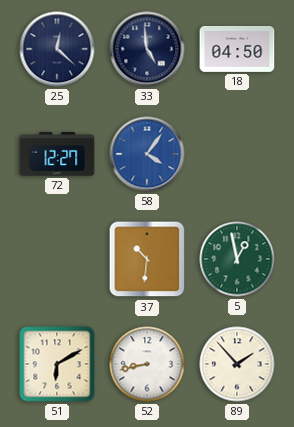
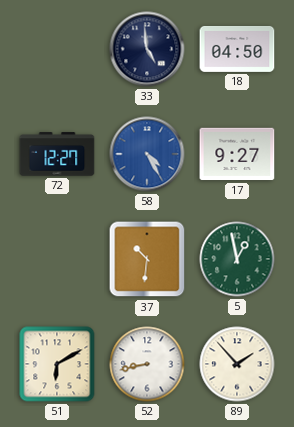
25: 12:22 -> none
58: 4:06 -> 4:25
17: none -> 9:27
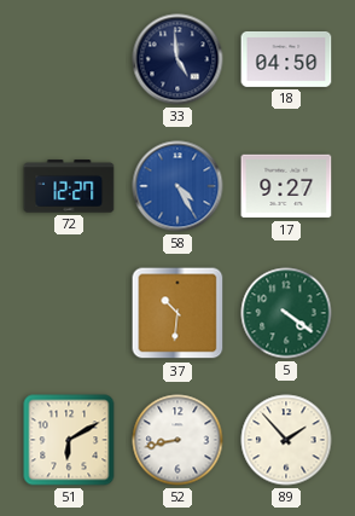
5: 12:58 -> 4:21
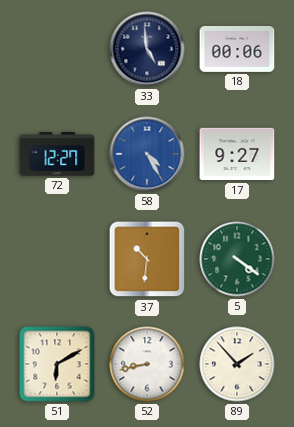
18: 04:50 -> 00:06
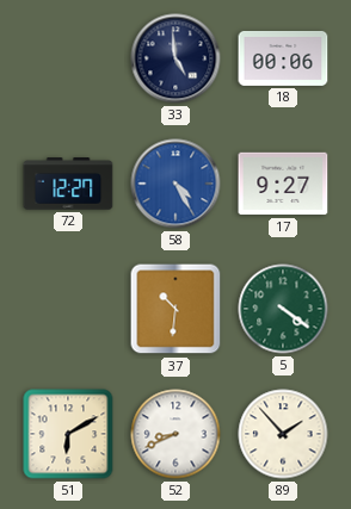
52: 8:43 -> 8:41
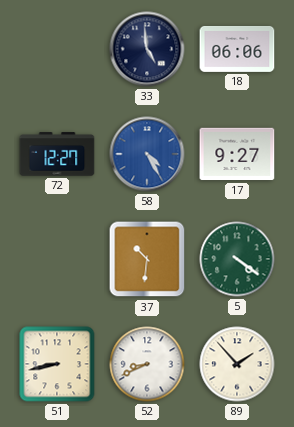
18: 00:06 -> 06:06
51: 6:10 -> 8:43
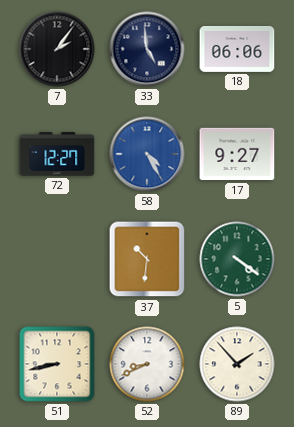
7: none -> 2:06
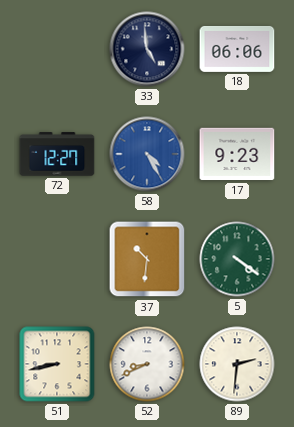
7: 2:06 -> none
17: 9:27 -> 9:23
89: 1:53 -> 2:31
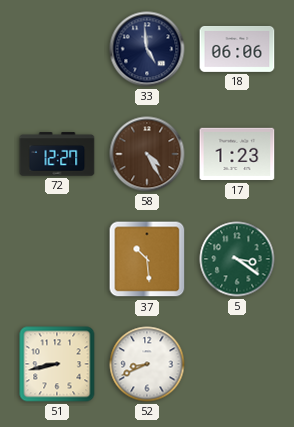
58 dial: blue -> brown
17: 9:23 -> 1:23
37: 10:31 -> 10:29
5: 4:21 -> 3:21
89: 2:31 -> none
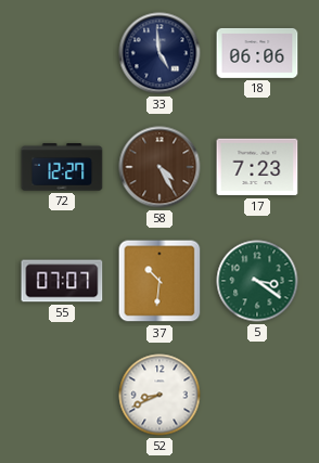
17: 1:23 -> 7:23
55: none -> 07:07
37: 10:29 -> 10:31
51: 8:43 -> none
